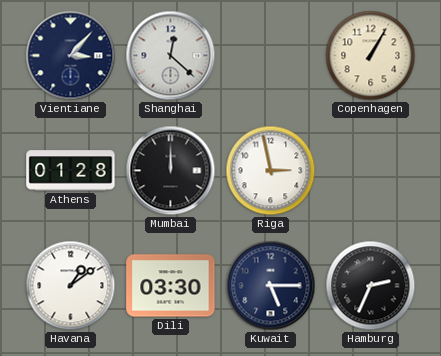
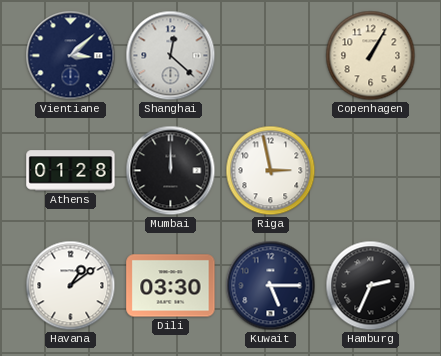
Vientiane: 3:07 -> 3:08
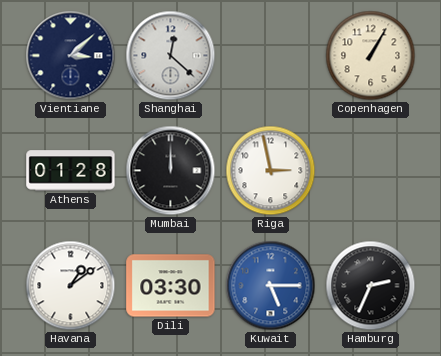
Kuwait dial: navy -> blue
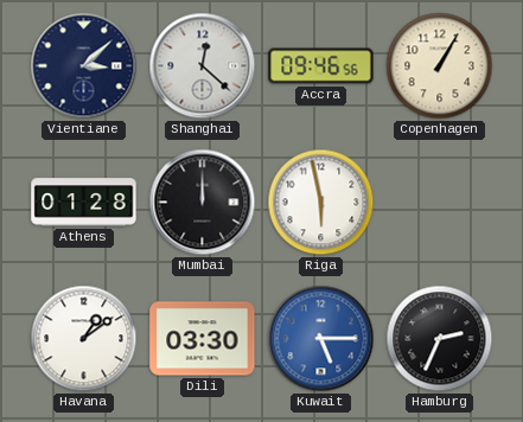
Accra: none -> 09:46
Riga: 2:58 -> 5:58
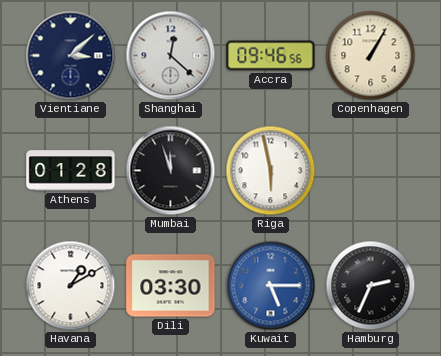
Mumbai: 12:00 -> 11:57
Havana: 1:09 -> 1:10
